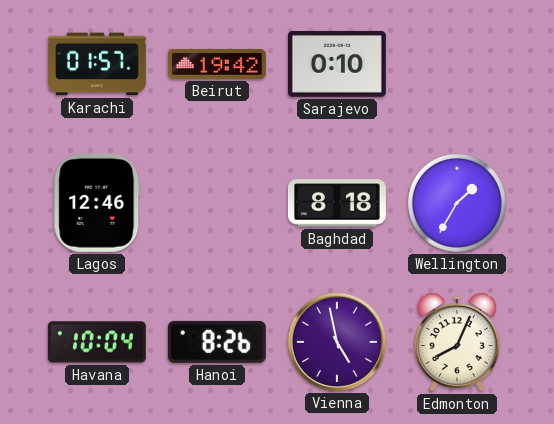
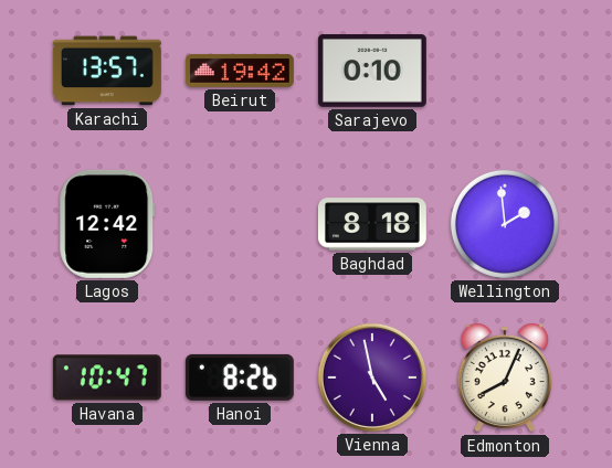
Karachi: 01:57 -> 13:57
Lagos: 12:46 -> 12:42
Wellington: 1:35 -> 1:59
Havana: 10:04 -> 10:47
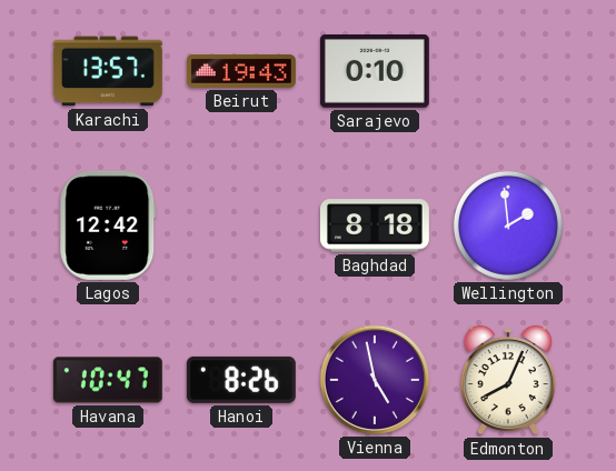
Beirut: 19:42 -> 19:43
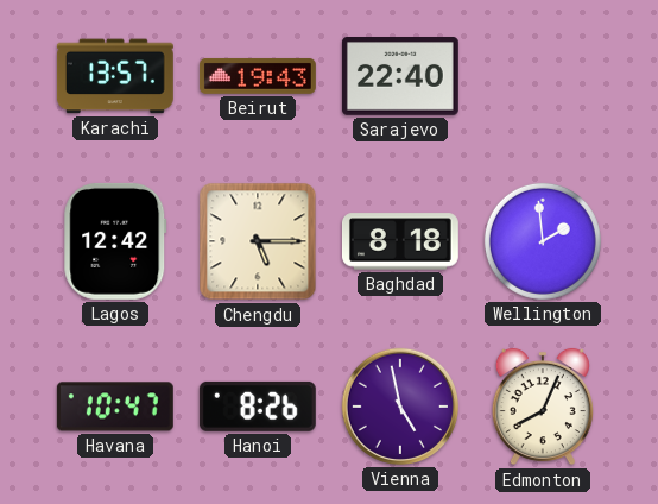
Sarajevo: 0:10 -> 22:40
Chengdu: none -> 5:15
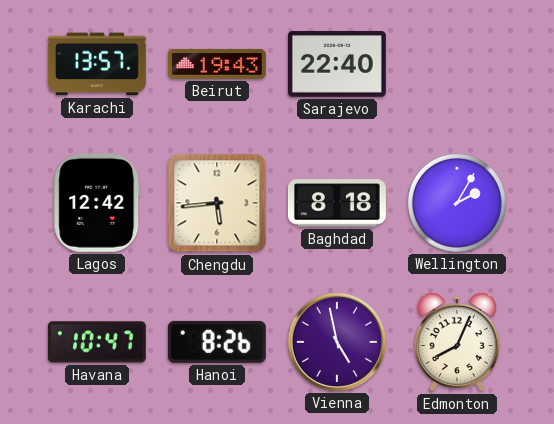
Chengdu: 5:15 -> 5:44
Wellington: 1:59 -> 2:05
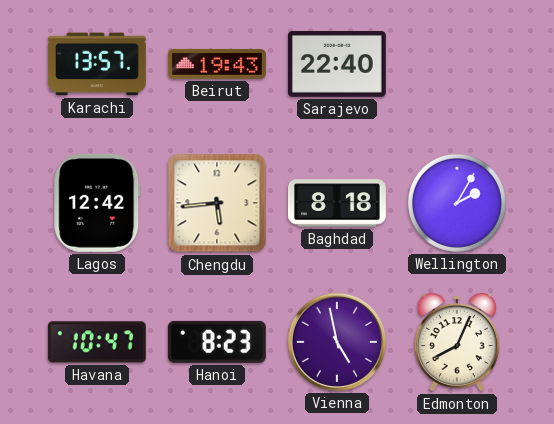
Hanoi: 8:26 -> 8:23
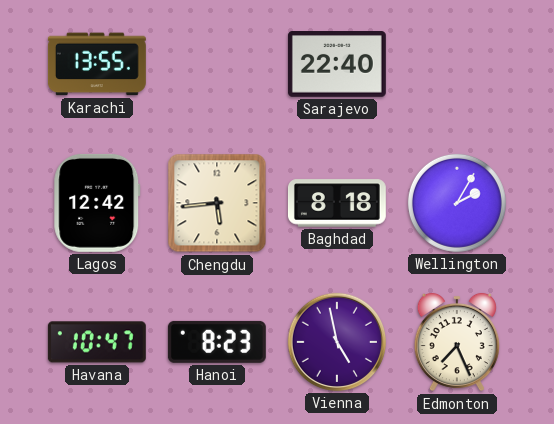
Karachi: 13:57 -> 13:55
Beirut: 19:43 -> none
Edmonton: 8:04 -> 7:26
